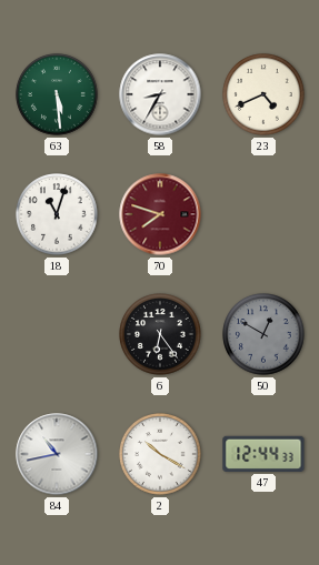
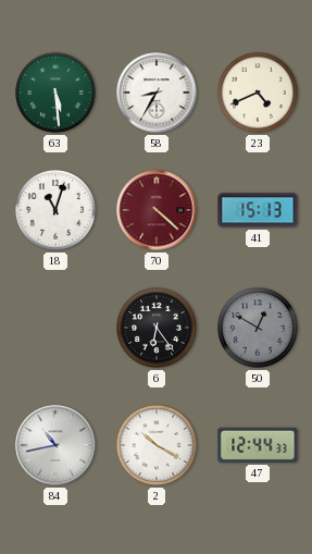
70: 7:48 -> 4:22
41: none -> 15:13
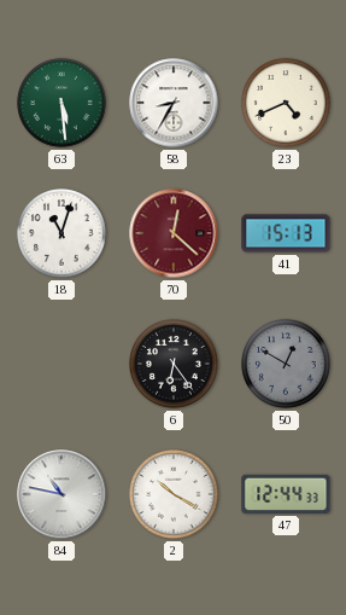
70: 4:22 -> 12:22
84: 10:43 -> 10:47
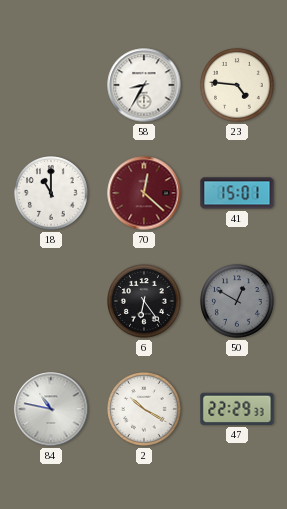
63: 5:29 -> none
23: 4:41 -> 4:46
18: 11:03 -> 11:00
41: 15:13 -> 15:01
47: 12:44 -> 22:29
